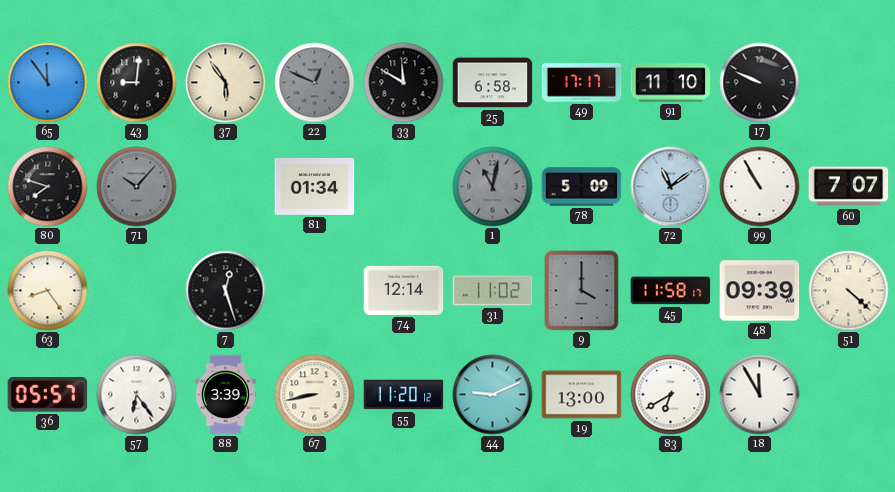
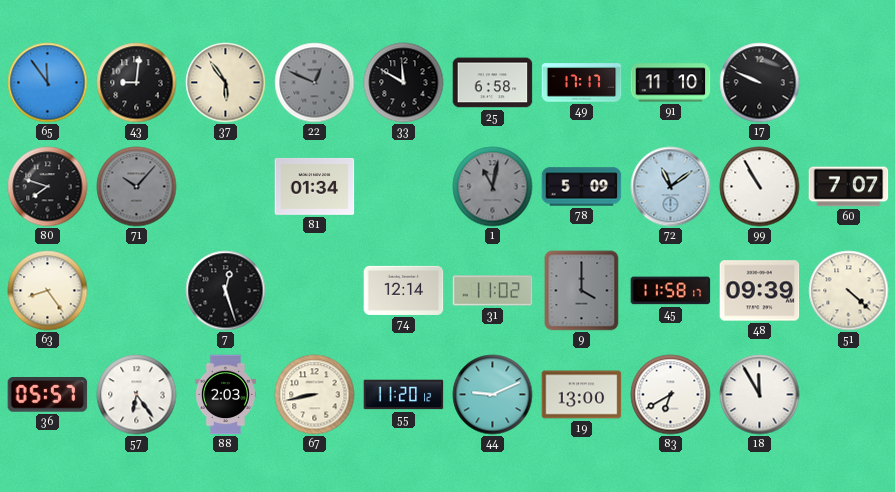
88: 3:39 -> 2:03
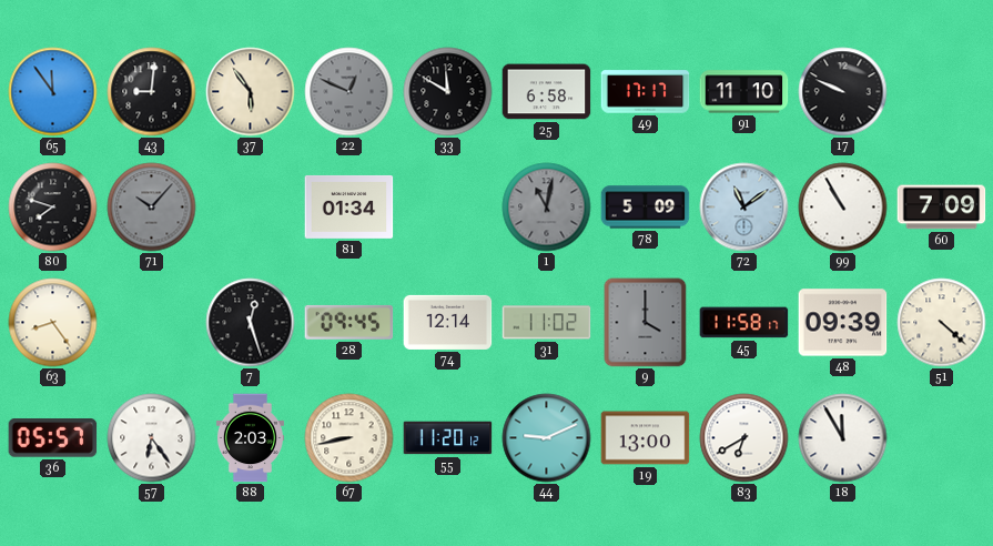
60: 7:07 -> 7:09
28: none -> 09:45
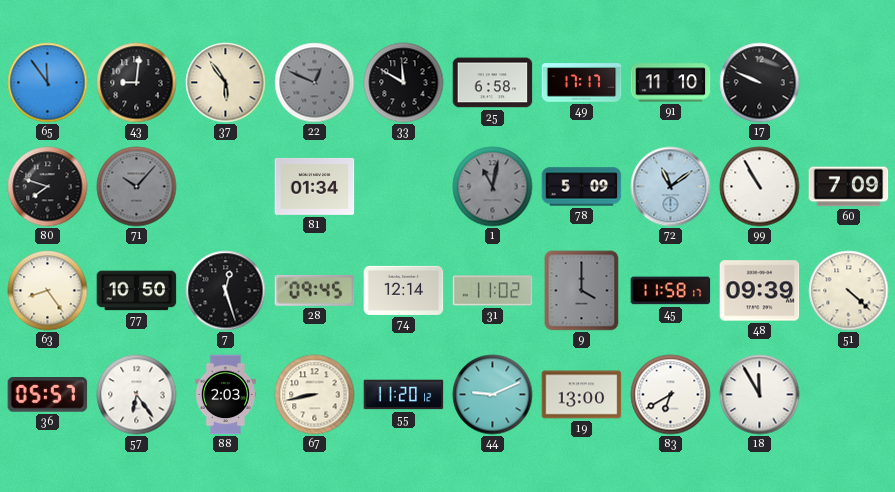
77: none -> 10:50
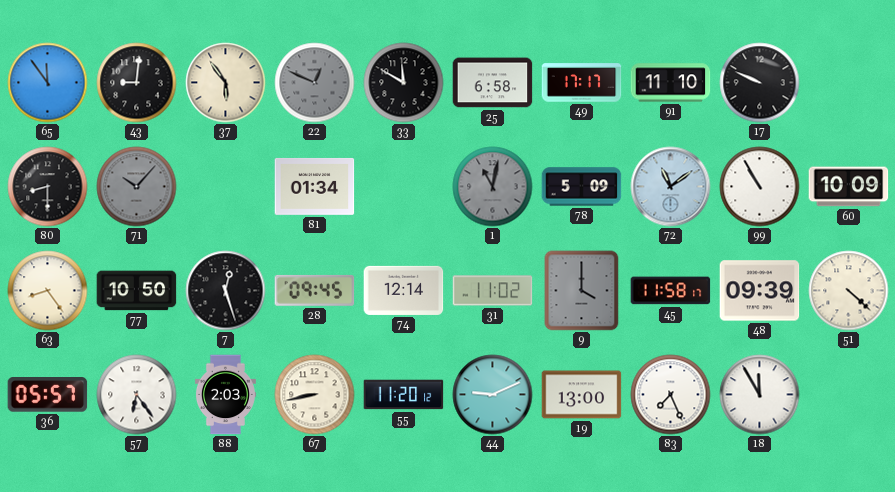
80: 7:48 -> 8:30
60: 7:09 -> 10:09
83: 6:40 -> 7:26
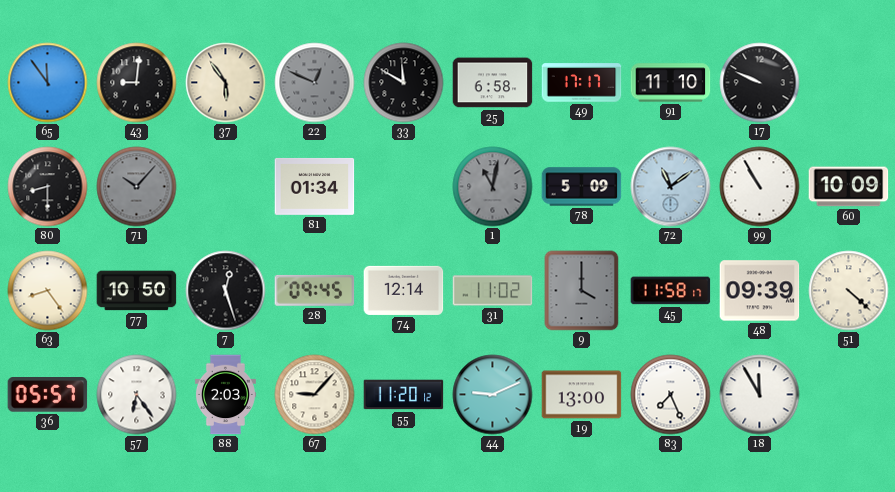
67: 8:43 -> 9:07
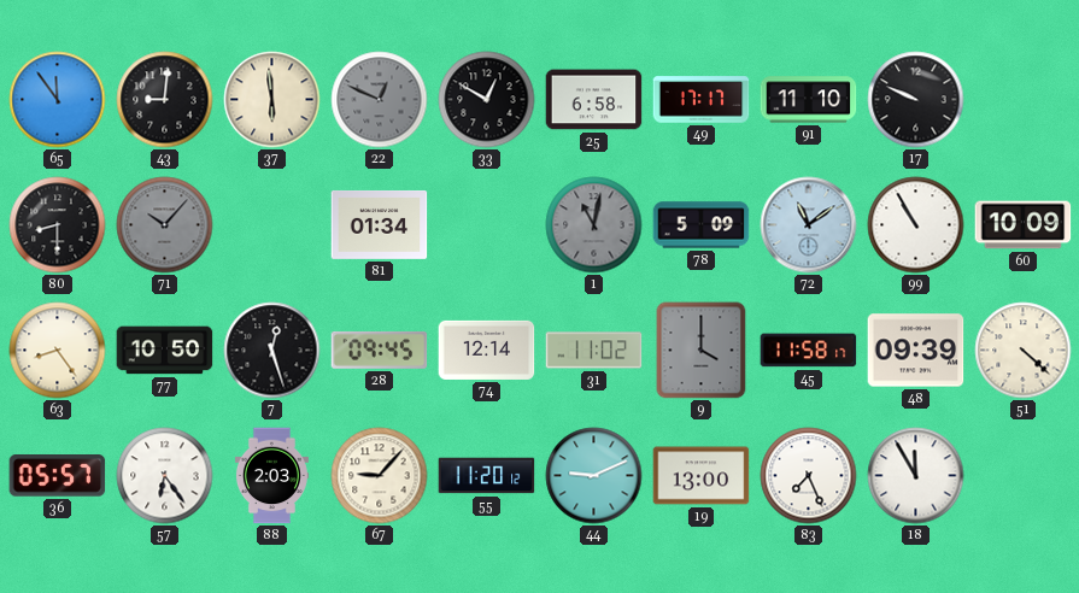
37: 5:54 -> 5:59
33: 11:50 -> 12:50
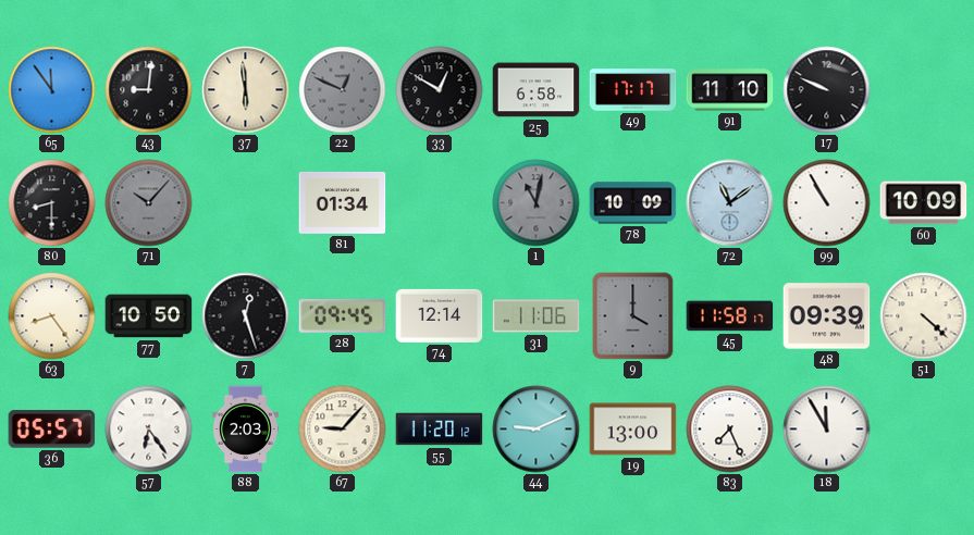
78: 5:09 -> 10:09
31: 11:02 -> 11:06
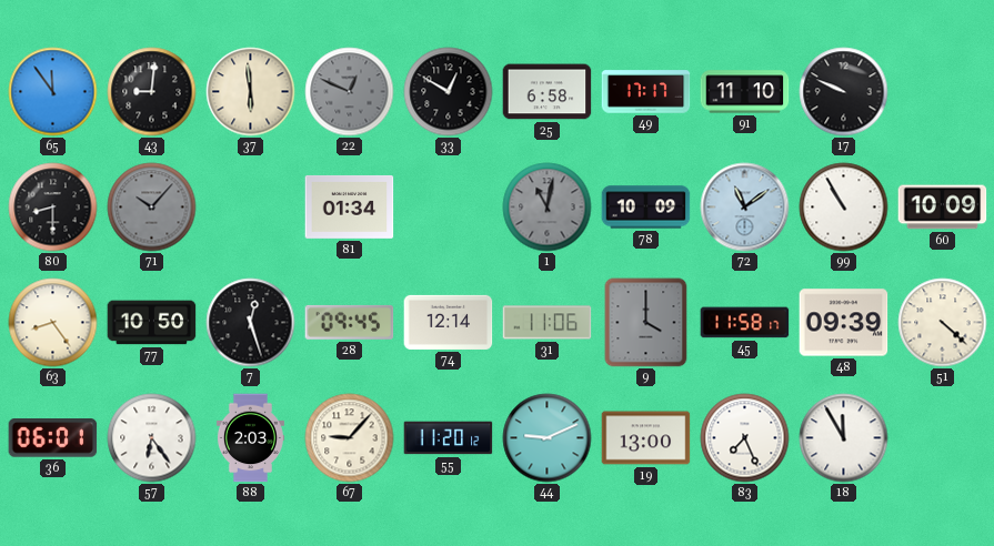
36: 05:57 -> 06:01
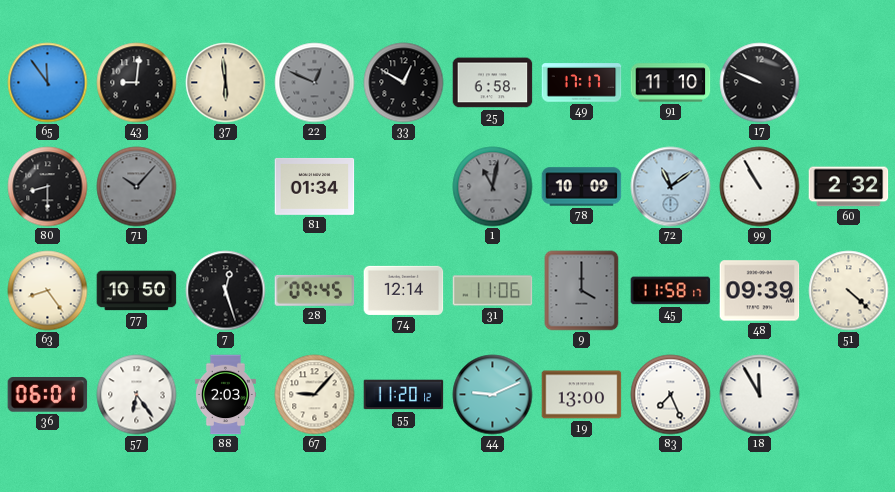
60: 10:09 -> 2:32
